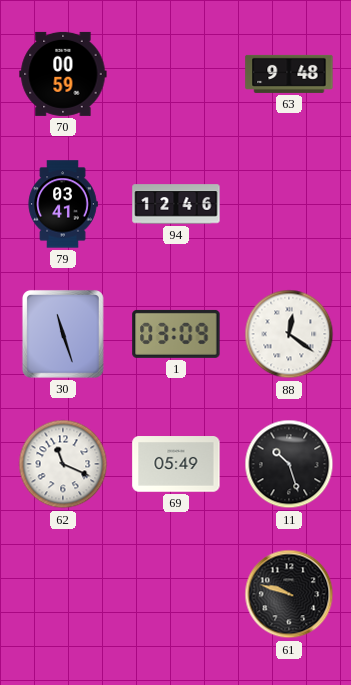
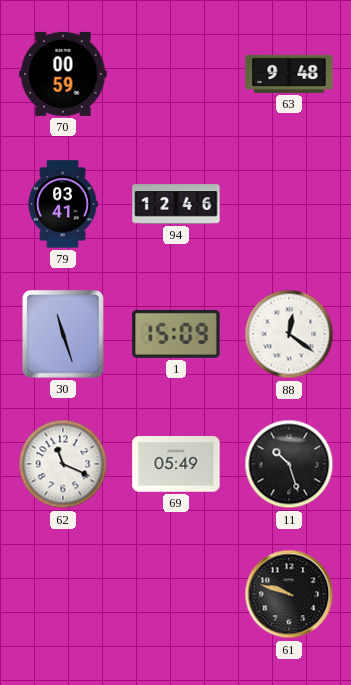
1: 03:09 -> 15:09
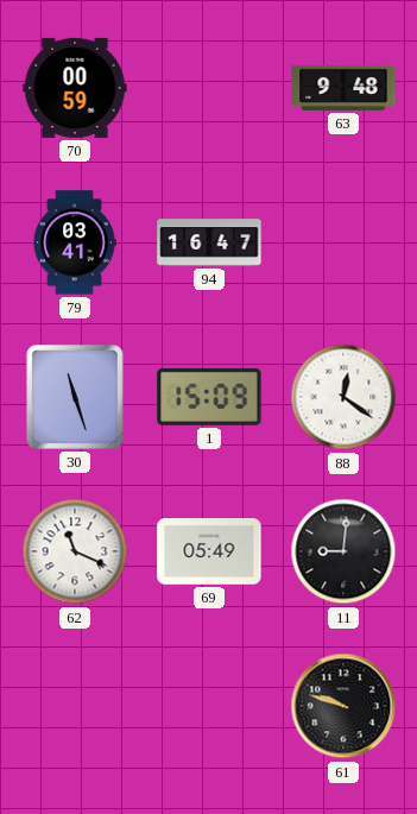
94: 12:46 -> 16:47
11: 10:27 -> 9:01
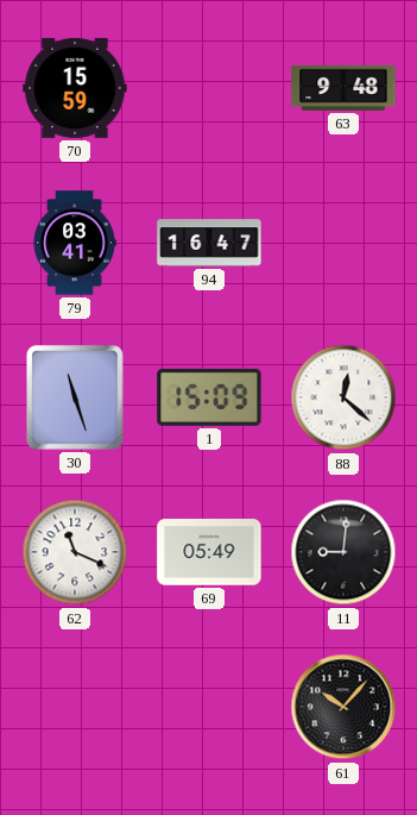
70: 00:59 -> 15:59
88: 12:21 -> 12:22
61: 9:48 -> 10:07
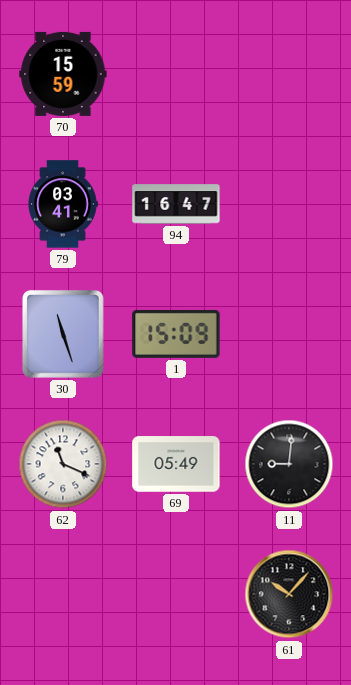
63: 9:48 -> none
88: 12:22 -> none
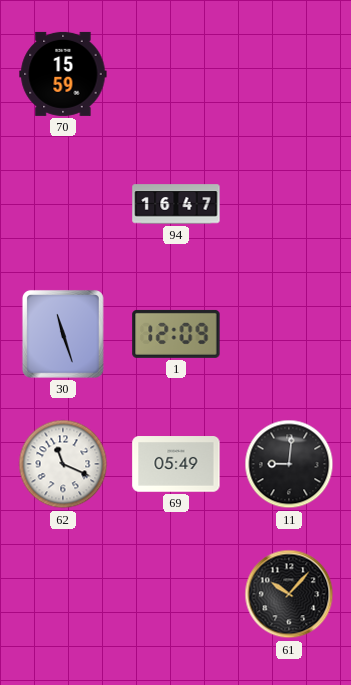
79: 03:41 -> none
1: 15:09 -> 12:09
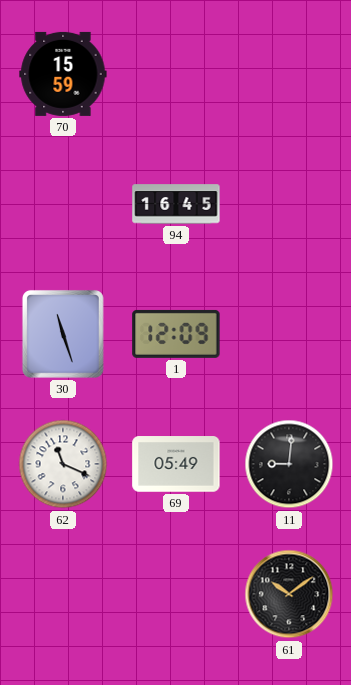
94: 16:47 -> 16:45
61: 10:07 -> 10:09
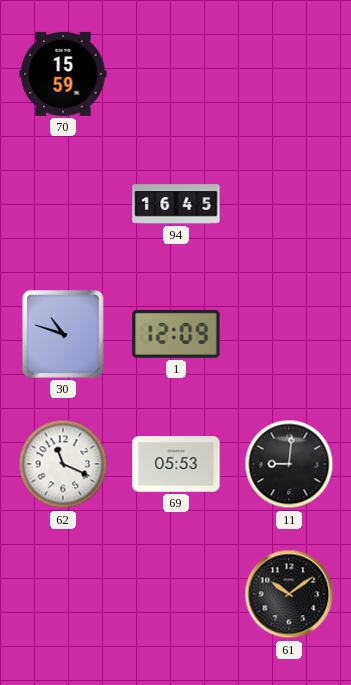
30: 11:27 -> 10:48
69: 05:49 -> 05:53
